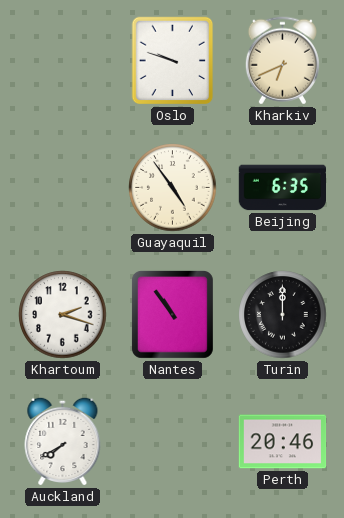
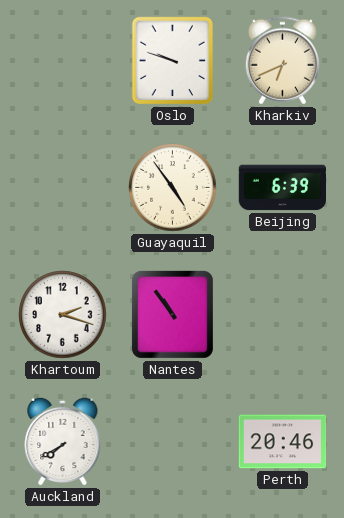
Beijing: 6:35 -> 6:39
Turin: 12:00 -> none
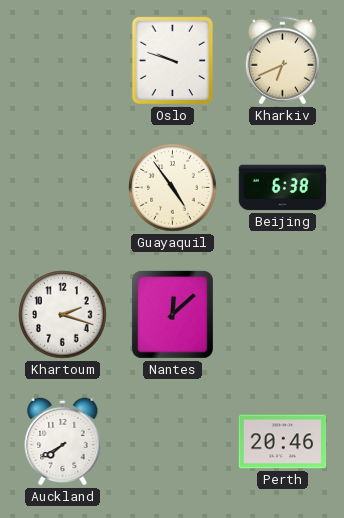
Beijing: 6:39 -> 6:38
Nantes: 10:54 -> 12:08
